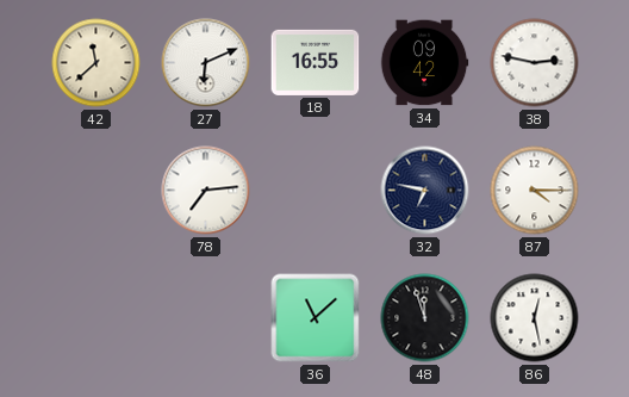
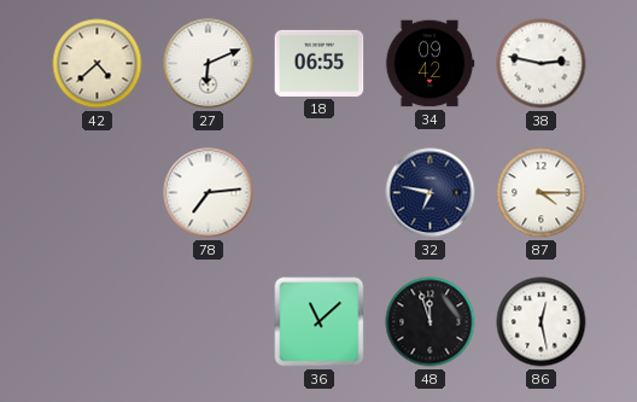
42: 11:38 -> 4:38
18: 16:55 -> 06:55
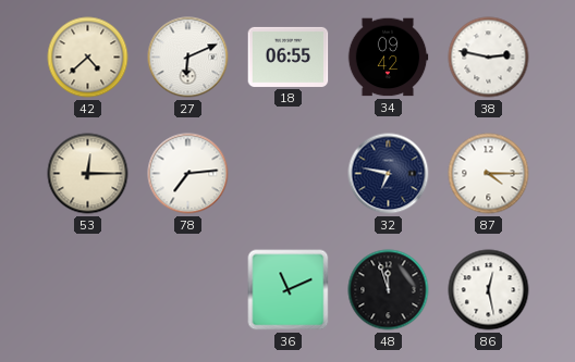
53: none -> 12:15
36: 11:08 -> 11:11
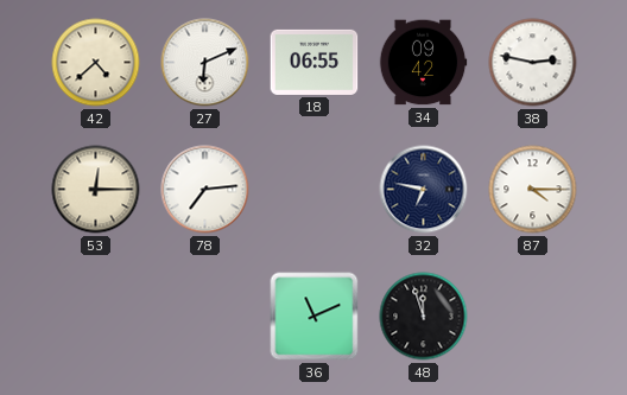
86: 12:28 -> none
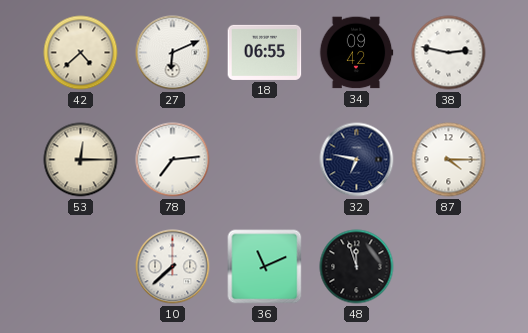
10: none -> 7:38
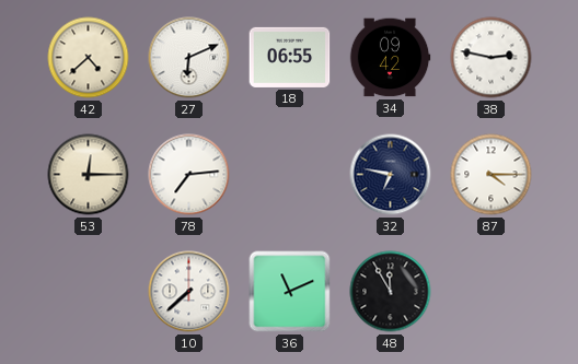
48: 11:57 -> 11:55
